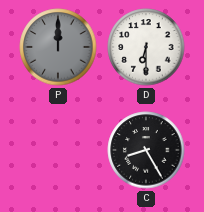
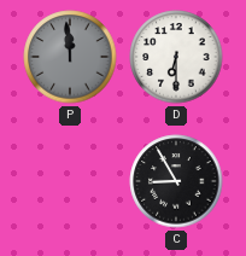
P: 12:00 -> 11:59
C: 8:25 -> 8:55
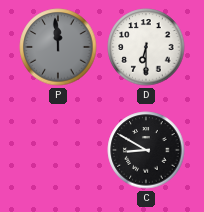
C: 8:55 -> 8:50
